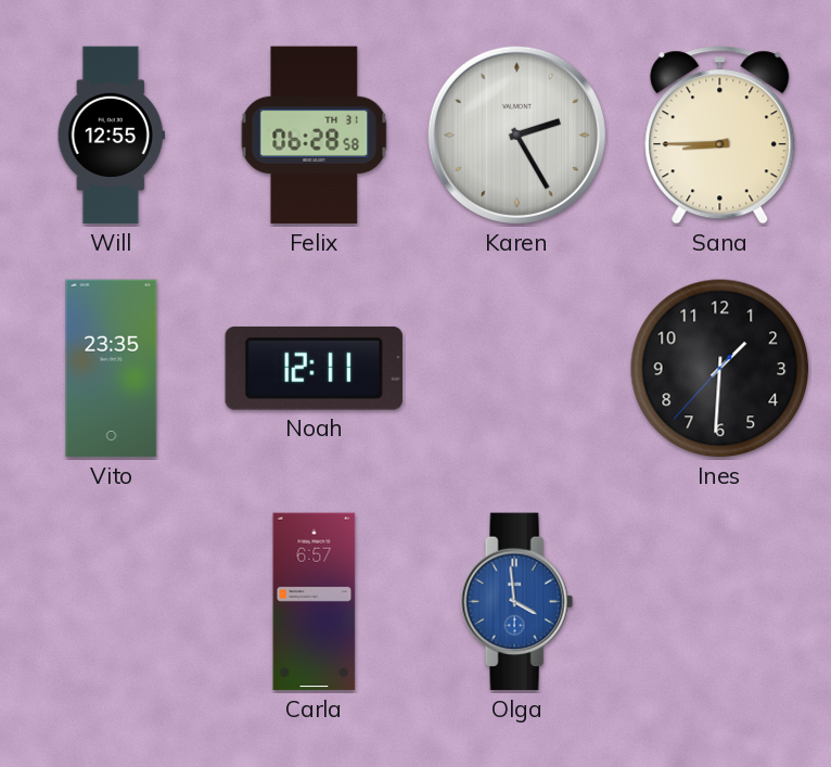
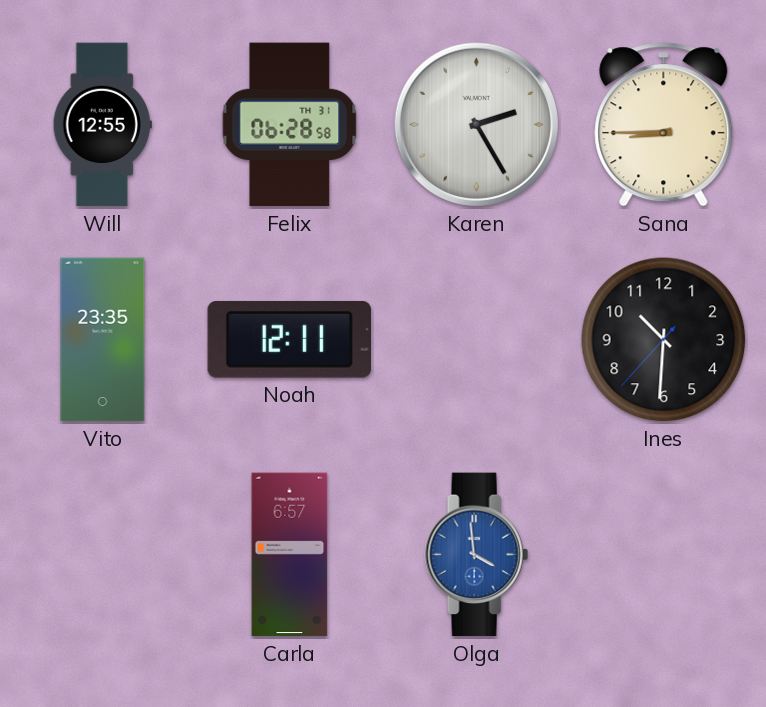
Ines: 1:30 -> 10:30
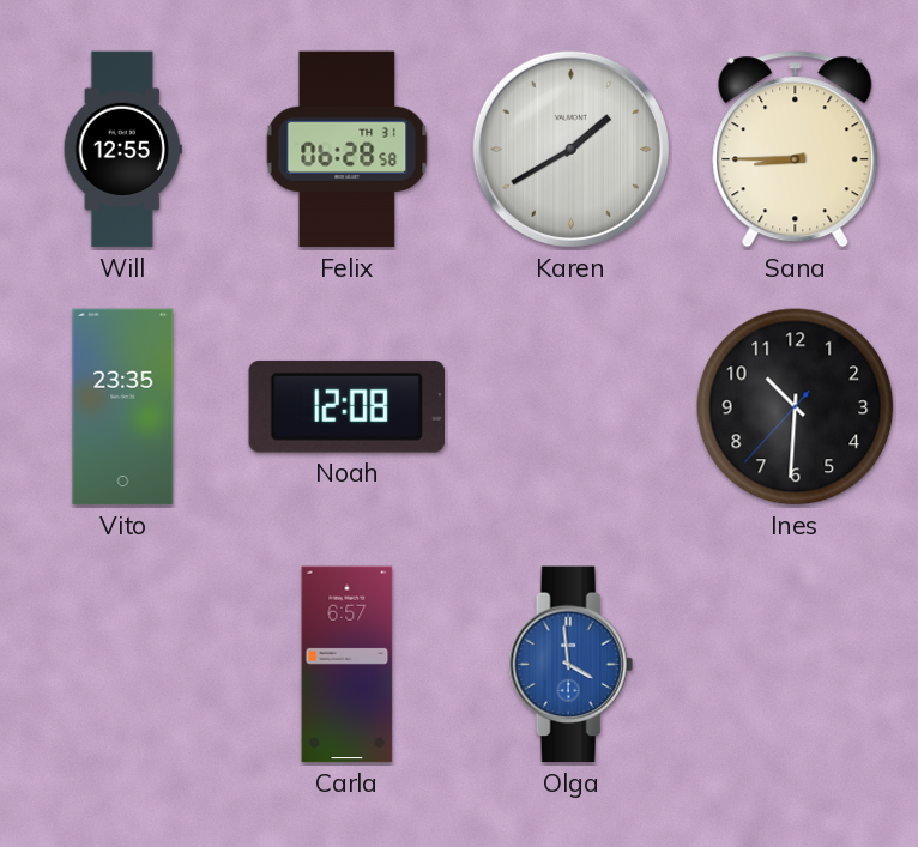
Karen: 2:25 -> 1:40
Noah: 12:11 -> 12:08
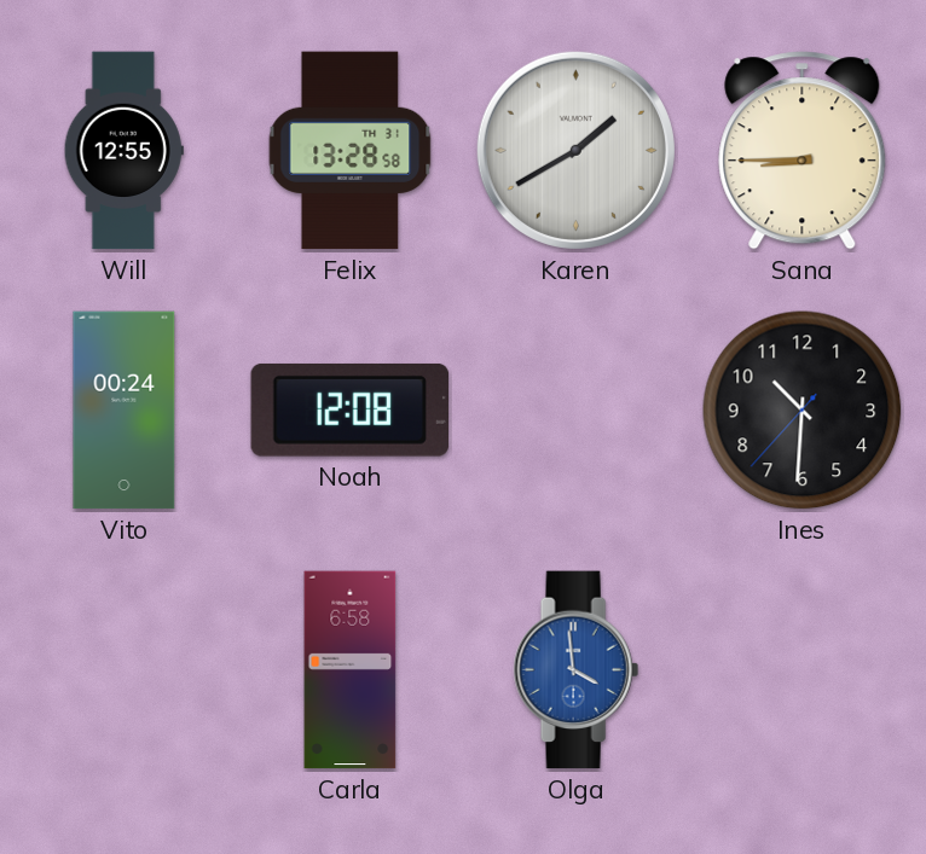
Felix: 06:28 -> 13:28
Vito: 23:35 -> 00:24
Carla: 6:57 -> 6:58
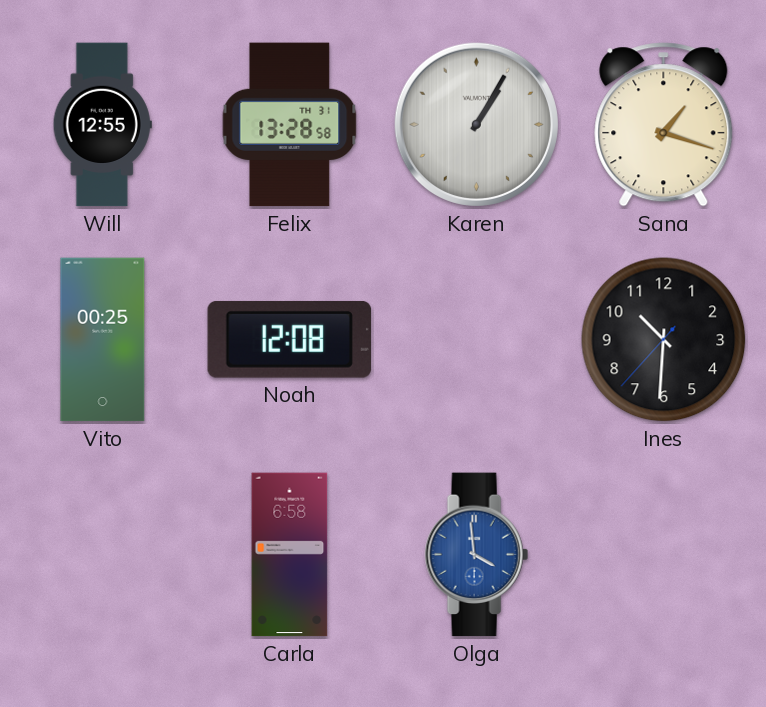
Karen: 1:40 -> 1:05
Sana: 8:45 -> 1:18
Vito: 00:24 -> 00:25
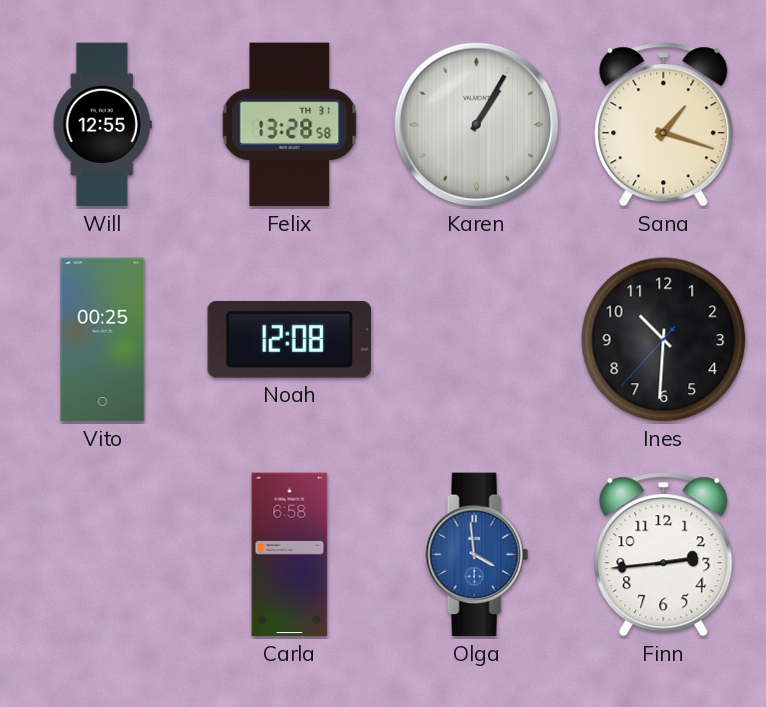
Finn: none -> 2:44
